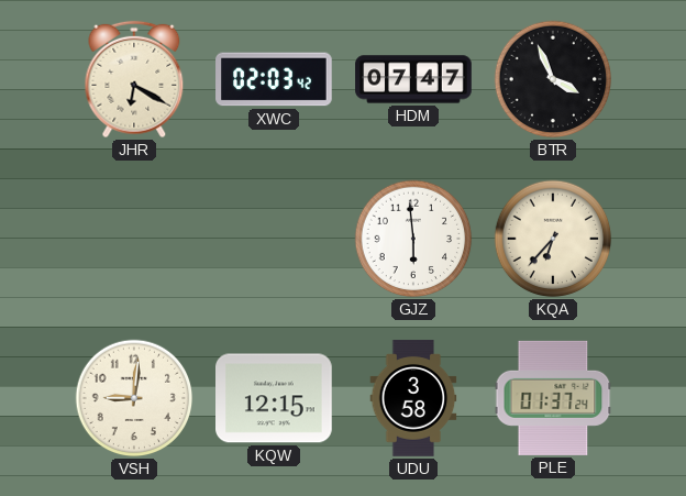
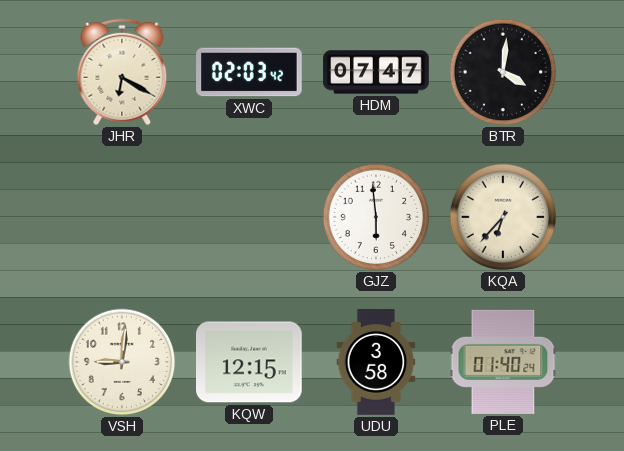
BTR: 3:56 -> 4:01
PLE: 01:37 -> 01:40
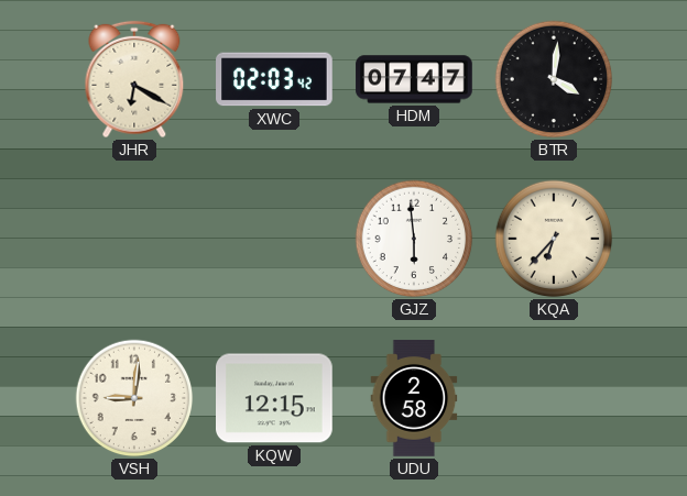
UDU: 3:58 -> 2:58
PLE: 01:40 -> none
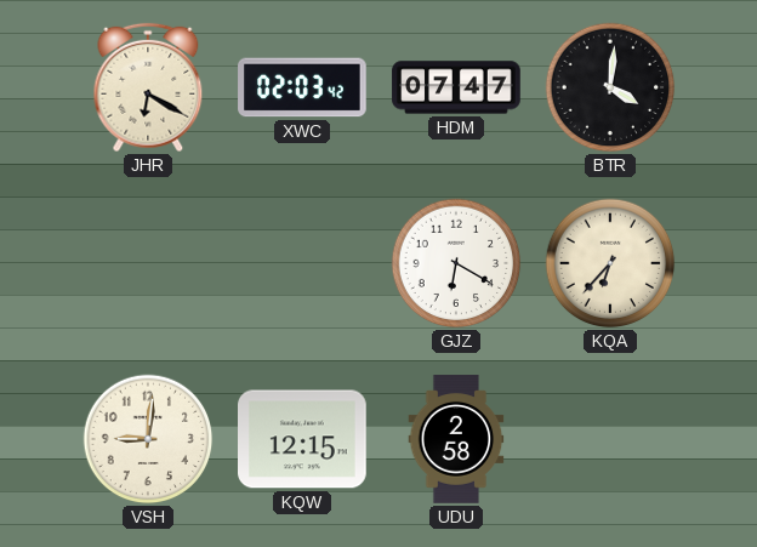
GJZ: 5:59 -> 6:20
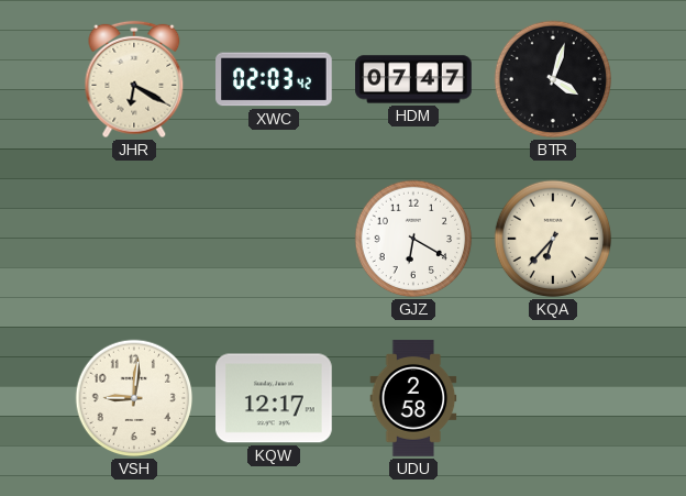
BTR: 4:01 -> 4:03
KQW: 12:15 -> 12:17
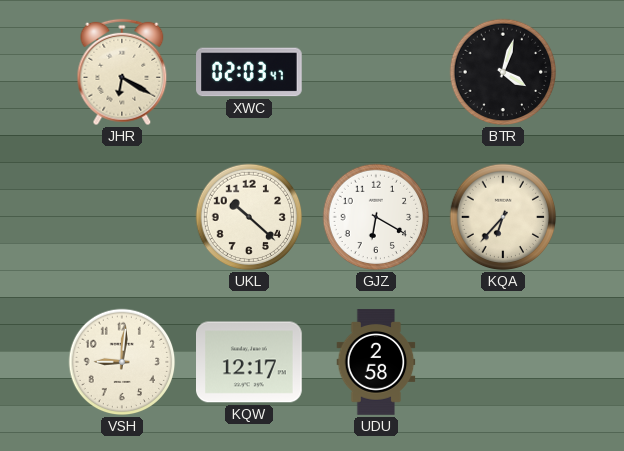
XWC: 02:03:42 -> 02:03:47
HDM: 07:47 -> none
UKL: none -> 10:22
